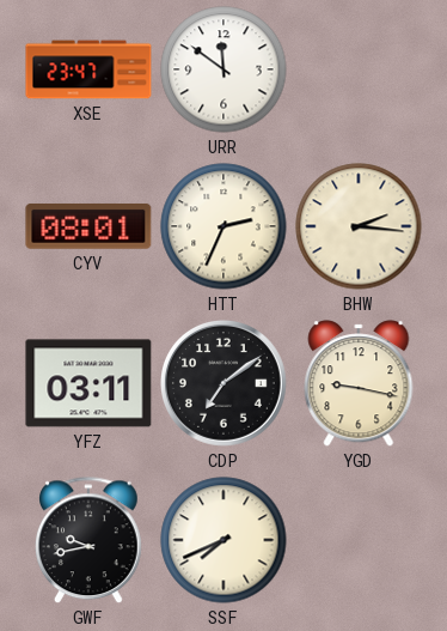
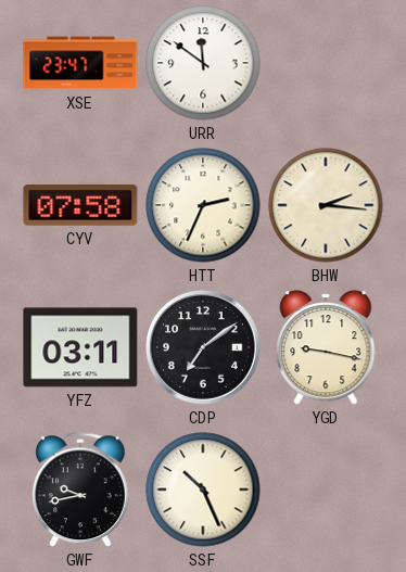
CYV: 08:01 -> 07:58
SSF: 7:41 -> 10:26
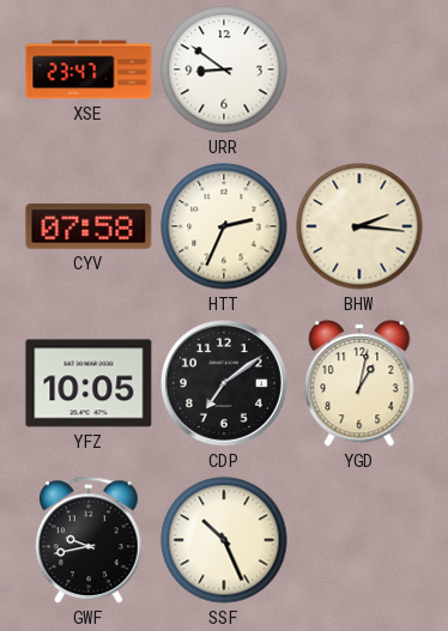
URR: 11:51 -> 8:51
YFZ: 03:11 -> 10:05
YGD: 9:17 -> 1:02
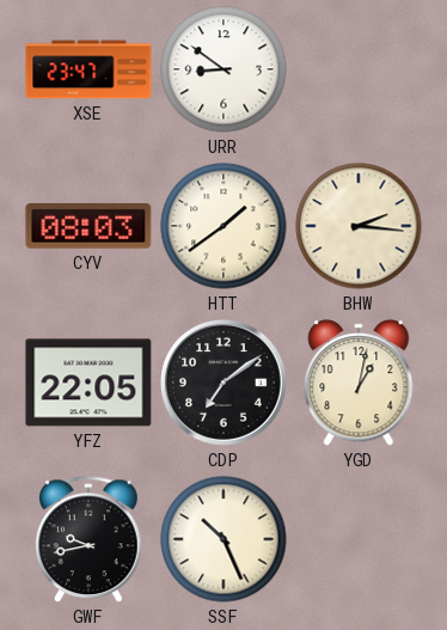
CYV: 07:58 -> 08:03
HTT: 2:34 -> 1:39
YFZ: 10:05 -> 22:05
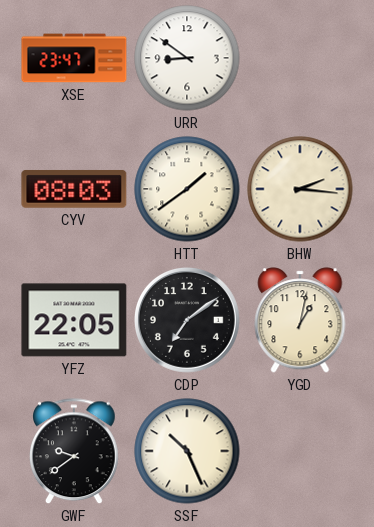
GWF: 9:43 -> 9:39
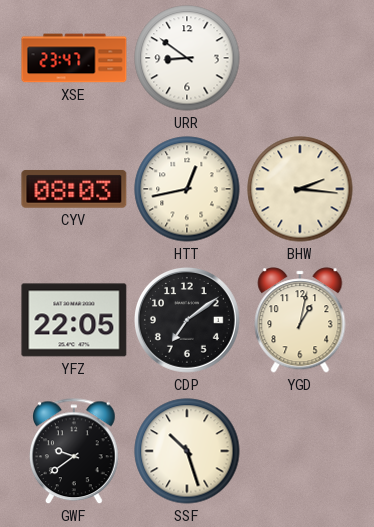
HTT: 1:39 -> 12:43
SSF: 10:26 -> 10:27
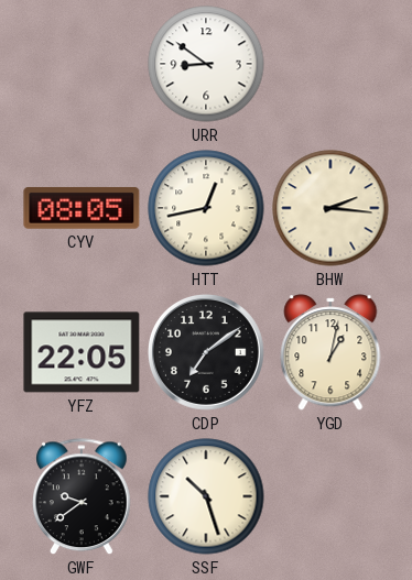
XSE: 23:47 -> none
CYV: 08:03 -> 08:05
